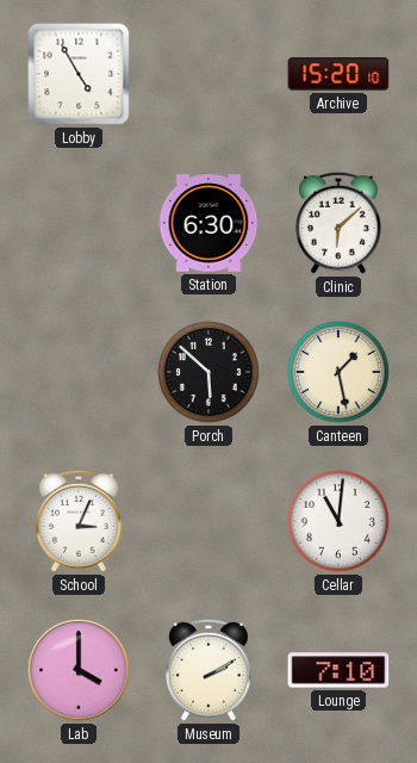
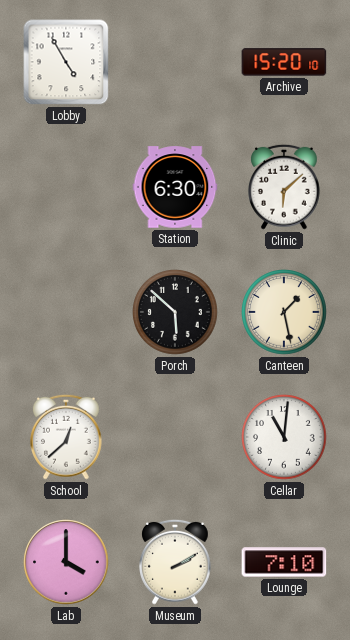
School: 3:04 -> 12:38
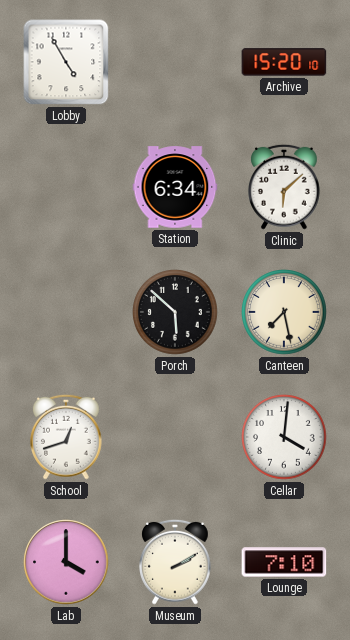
Station: 6:30 -> 6:34
Canteen: 1:28 -> 7:28
School: 12:38 -> 12:42
Cellar: 11:01 -> 4:01
